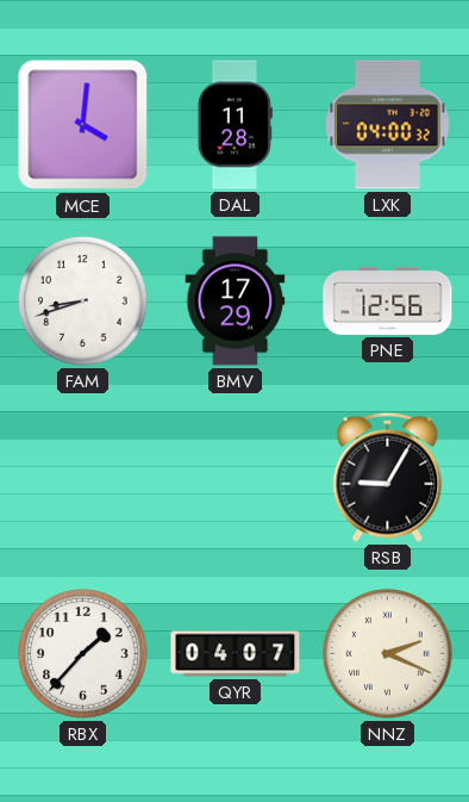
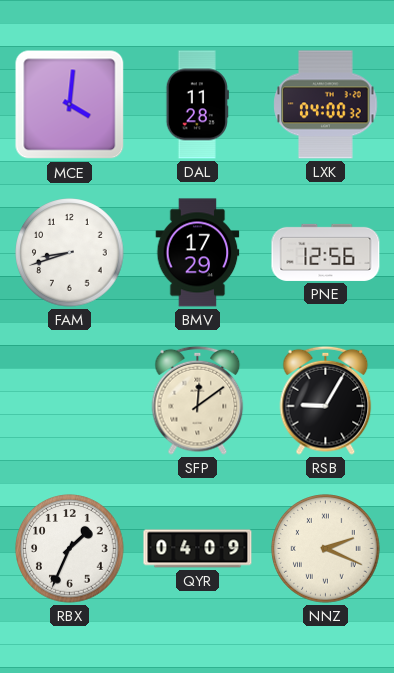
SFP: none -> 12:09
RBX: 1:37 -> 1:34
QYR: 04:07 -> 04:09
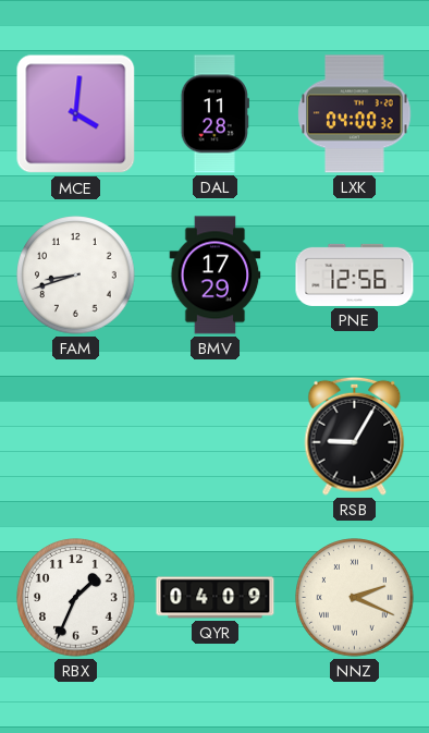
SFP: 12:09 -> none
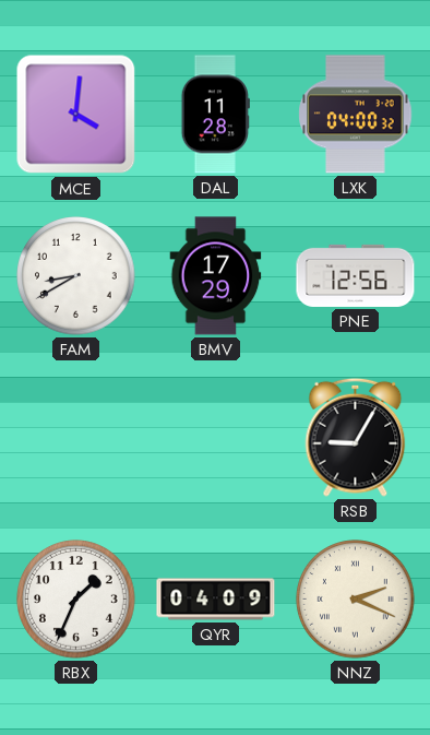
FAM: 8:42 -> 8:40
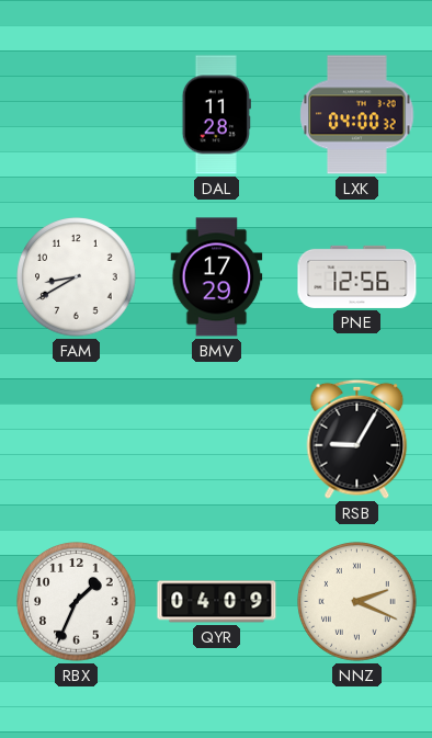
MCE: 4:01 -> none
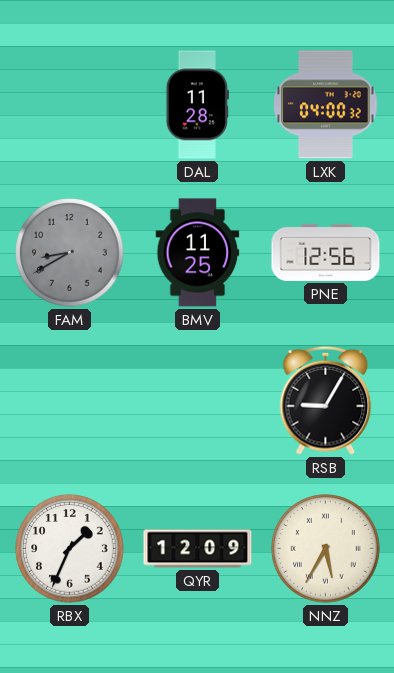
FAM dial: white -> grey
BMV: 17:29 -> 11:25
QYR: 04:09 -> 12:09
NNZ: 2:19 -> 5:35
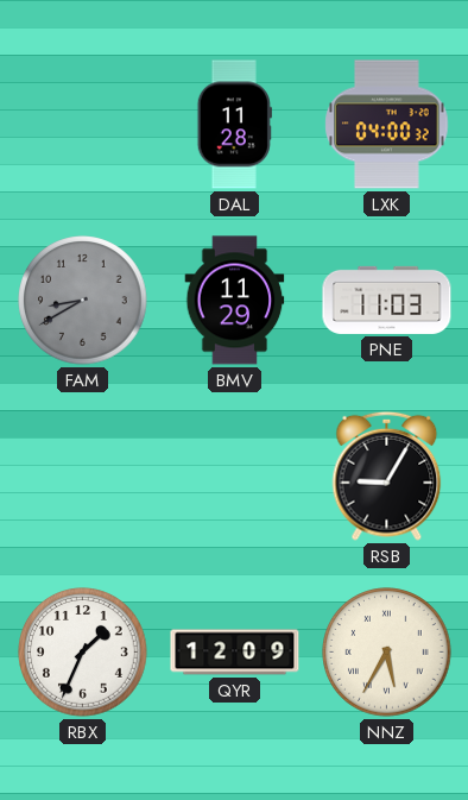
BMV: 11:25 -> 11:29
PNE: 12:56 -> 11:03
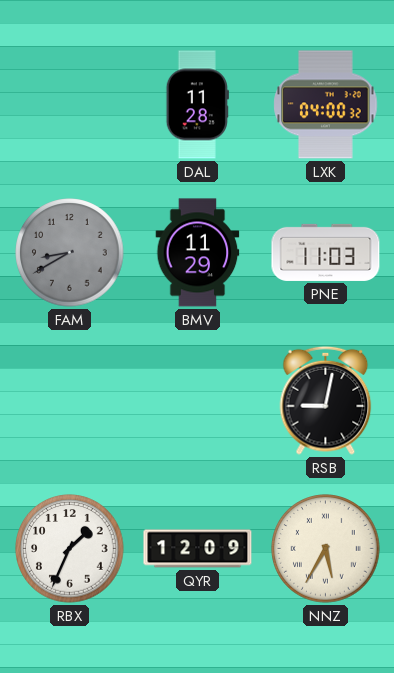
RSB: 9:05 -> 9:02
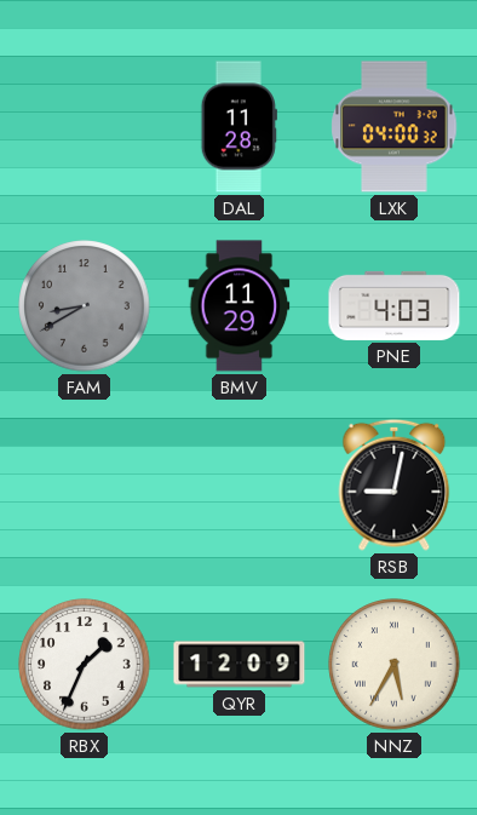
PNE: 11:03 -> 4:03
